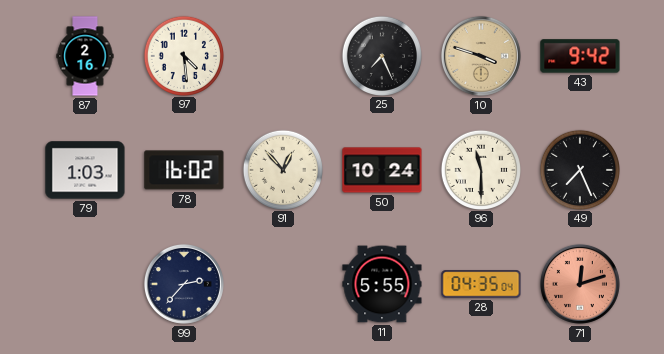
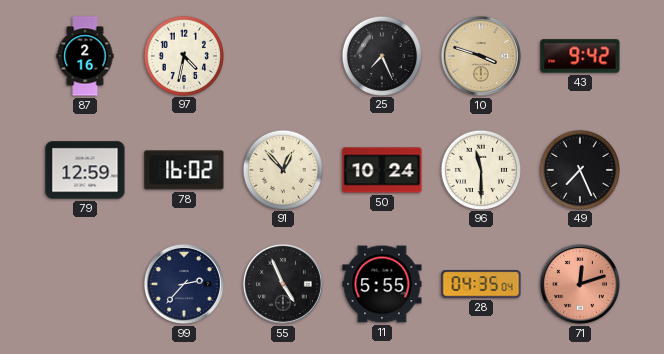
97: 4:29 -> 4:32
79: 1:03 -> 12:59
55: none -> 4:56
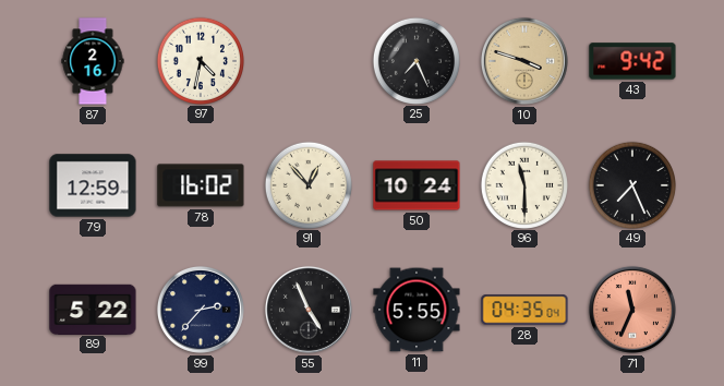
89: none -> 5:22
71: 12:12 -> 11:34
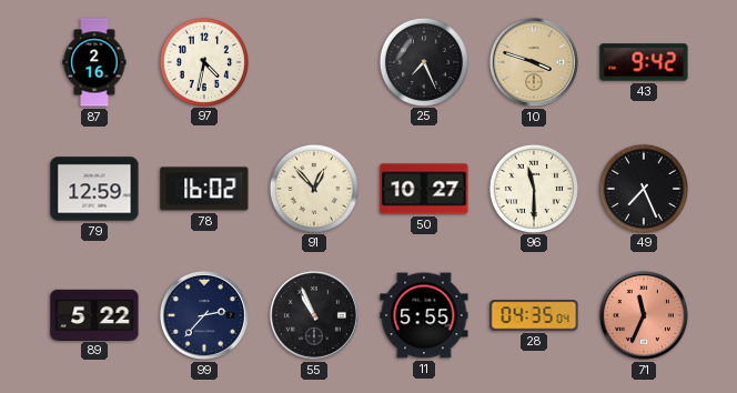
50: 10:24 -> 10:27
55: 4:56 -> 10:56
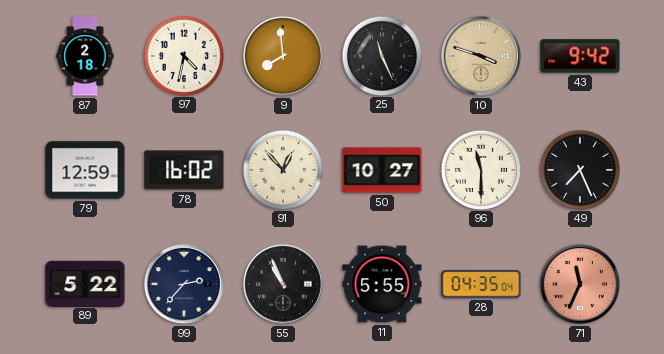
87: 2:16 -> 2:18
9: none -> 7:59
25: 7:26 -> 11:26
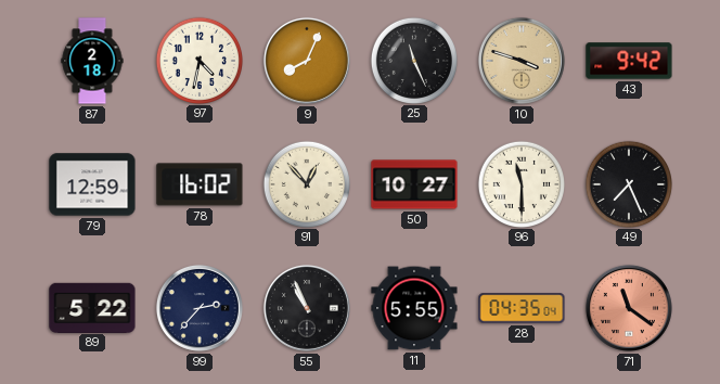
9: 7:59 -> 8:04
71: 11:34 -> 11:21
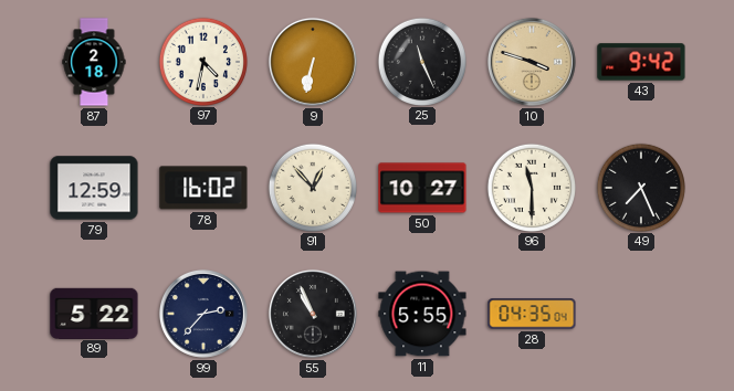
9: 8:04 -> 6:32
71: 11:21 -> none
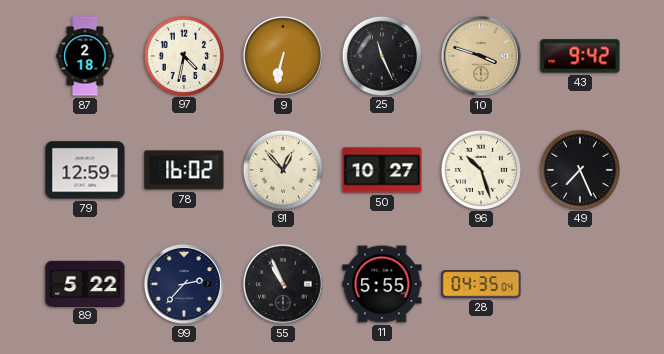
96: 11:30 -> 10:27
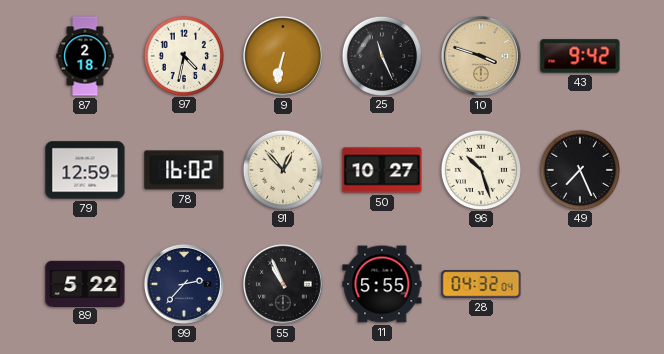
28: 04:35 -> 04:32
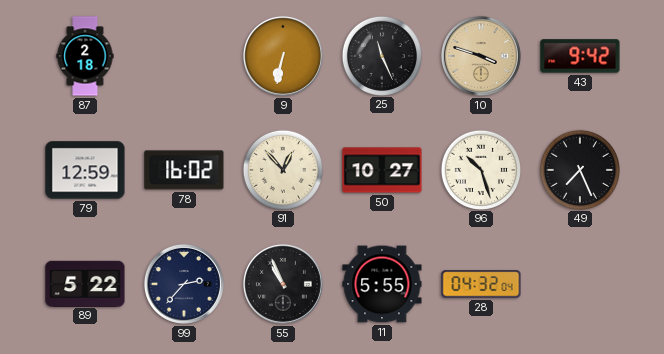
97: 4:32 -> none
